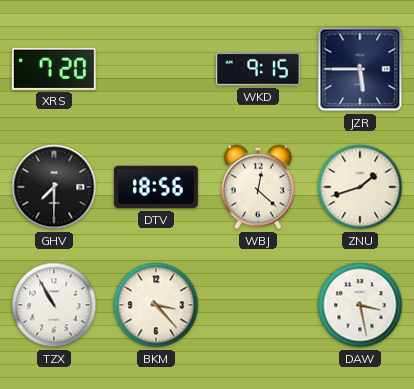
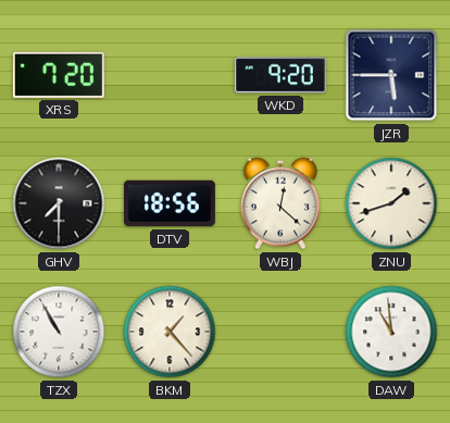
WKD: 9:15 -> 9:20
BKM: 3:23 -> 1:23
DAW: 3:28 -> 10:59
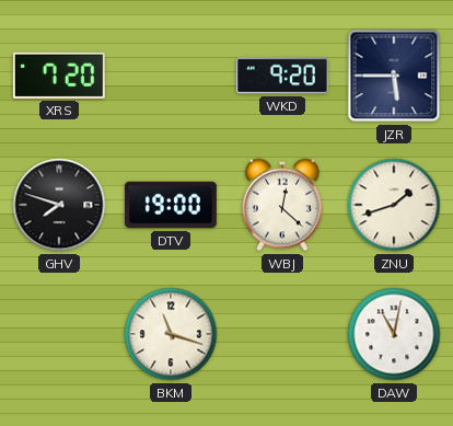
GHV: 7:30 -> 7:48
DTV: 18:56 -> 19:00
TZX: 10:55 -> none
BKM: 1:23 -> 11:18
DAW: 10:59 -> 11:02
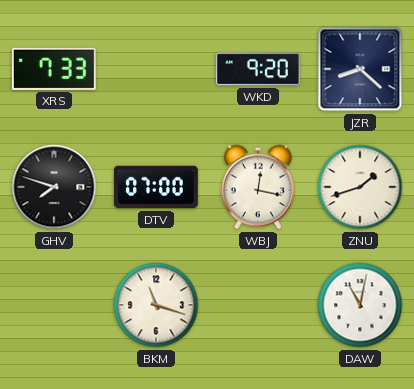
XRS: 7:20 -> 7:33
JZR: 5:45 -> 8:22
DTV: 19:00 -> 07:00
WBJ: 12:22 -> 12:17
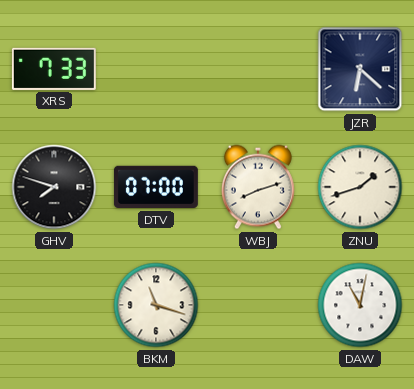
WKD: 9:20 -> none
JZR: 8:22 -> 6:22
WBJ: 12:17 -> 8:12
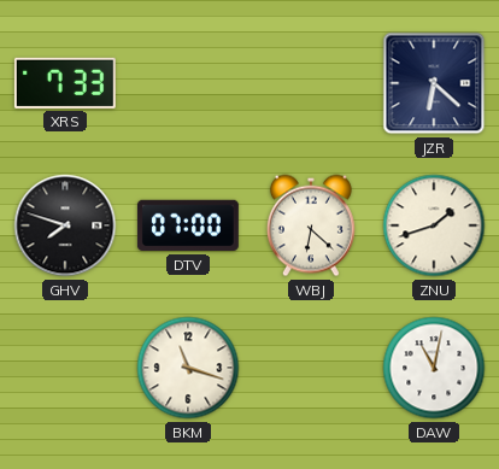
WBJ: 8:12 -> 6:22
